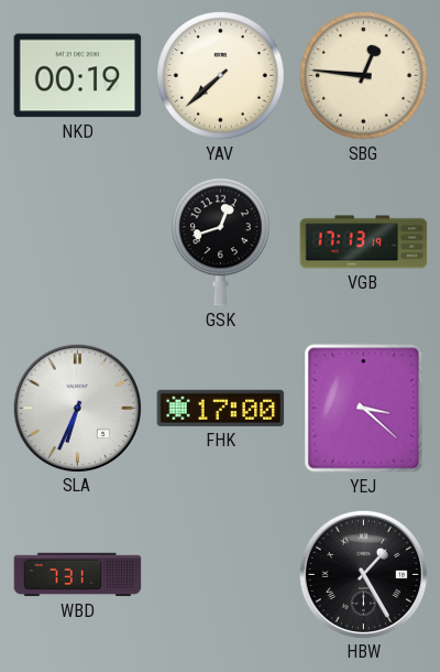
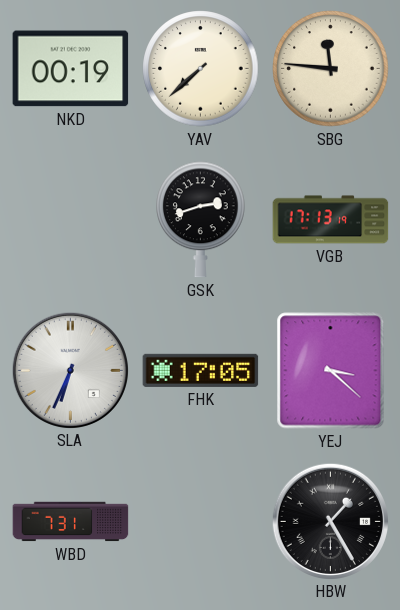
SBG: 12:46 -> 11:46
GSK: 12:42 -> 2:42
FHK: 17:00 -> 17:05
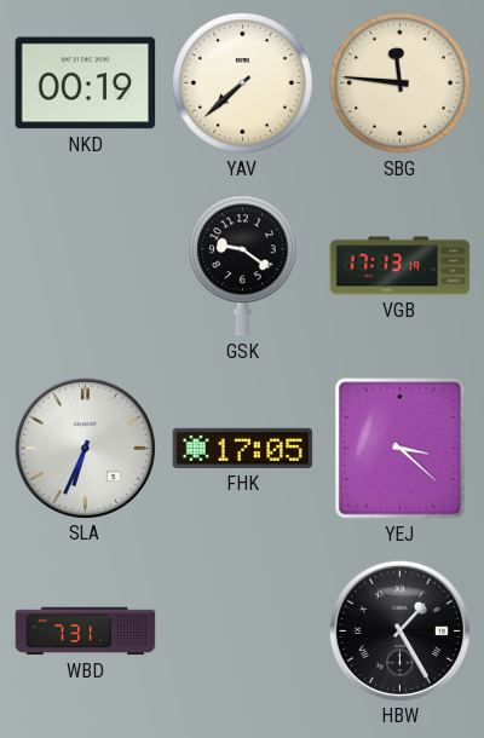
GSK: 2:42 -> 9:21
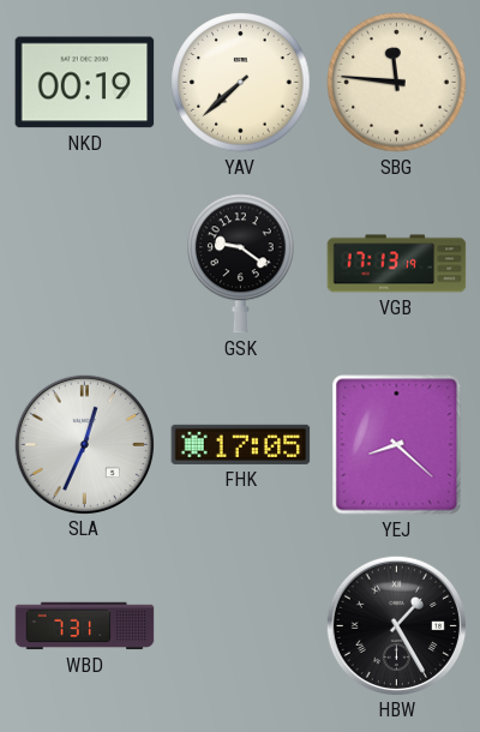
SLA: 6:34 -> 12:34
YEJ: 3:22 -> 8:22
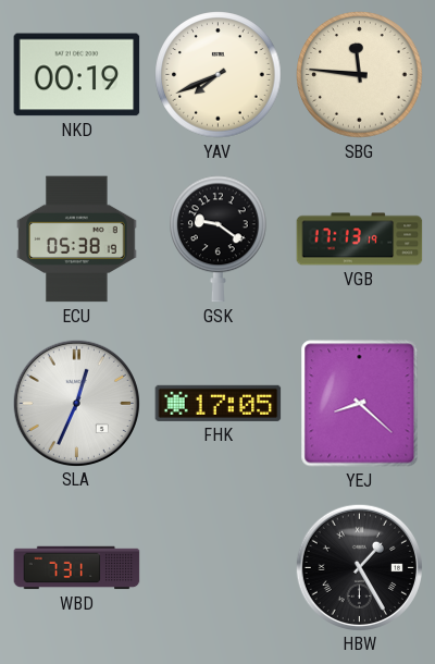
YAV: 7:38 -> 7:41
ECU: none -> 05:38
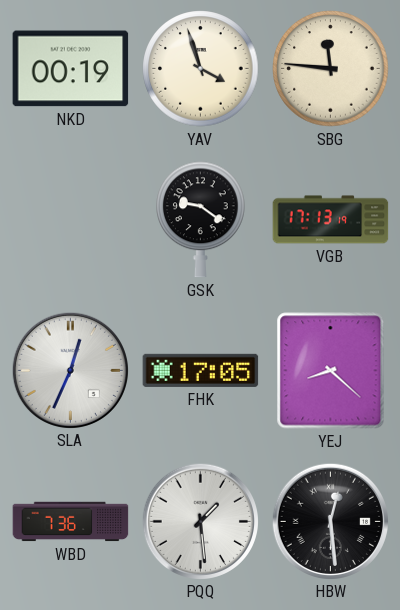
YAV: 7:41 -> 3:57
ECU: 05:38 -> none
WBD: 7:31 -> 7:36
PQQ: none -> 1:29
HBW: 1:25 -> 12:29
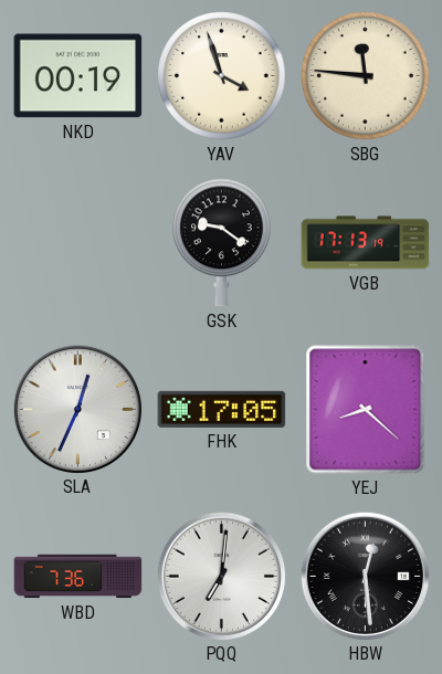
PQQ: 1:29 -> 7:01
